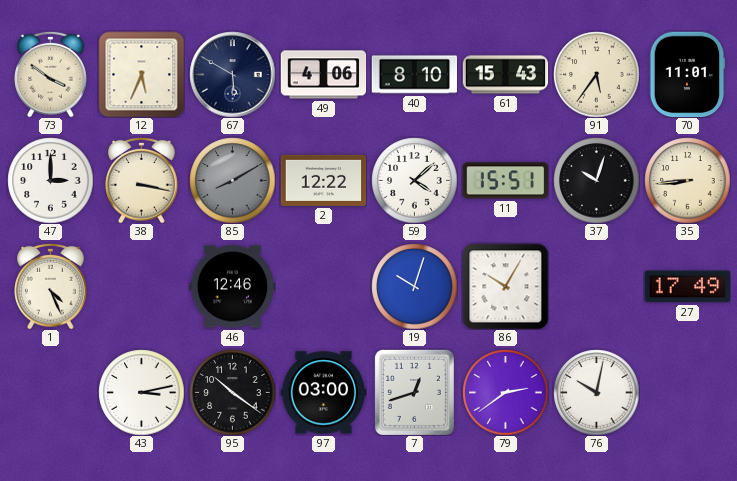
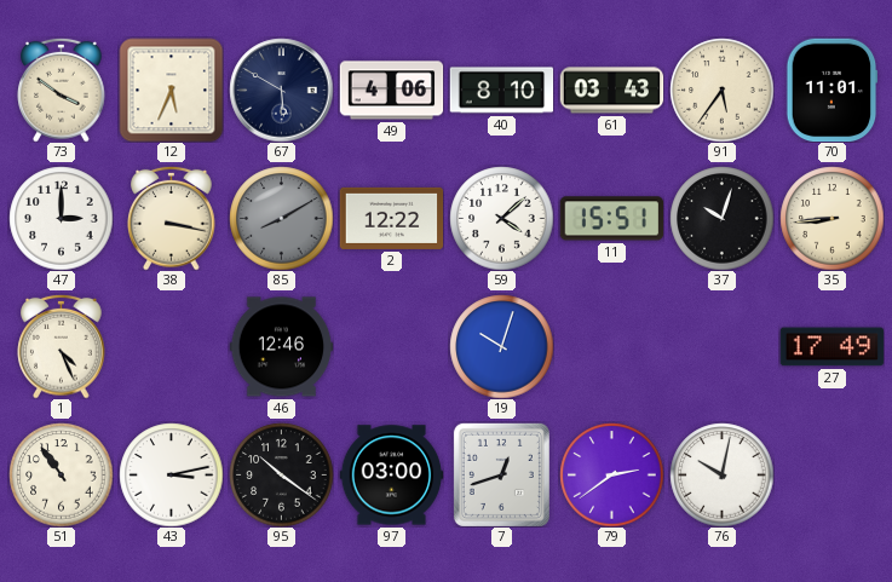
61: 15:43 -> 03:43
86: 10:05 -> none
51: none -> 10:54
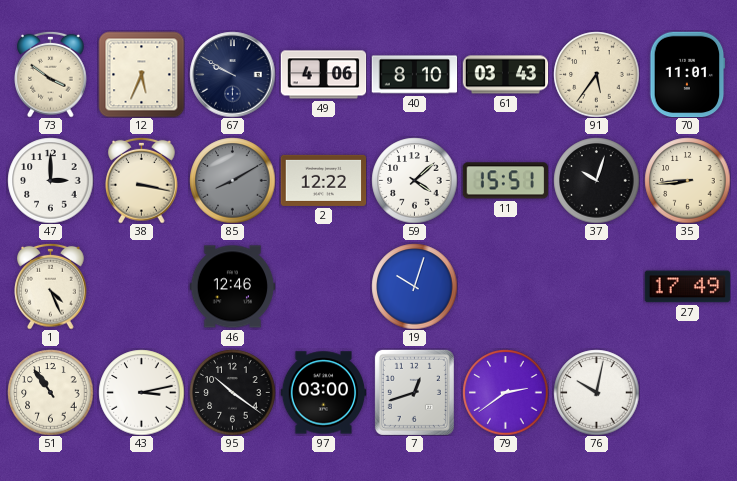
67: 5:50 -> 9:50
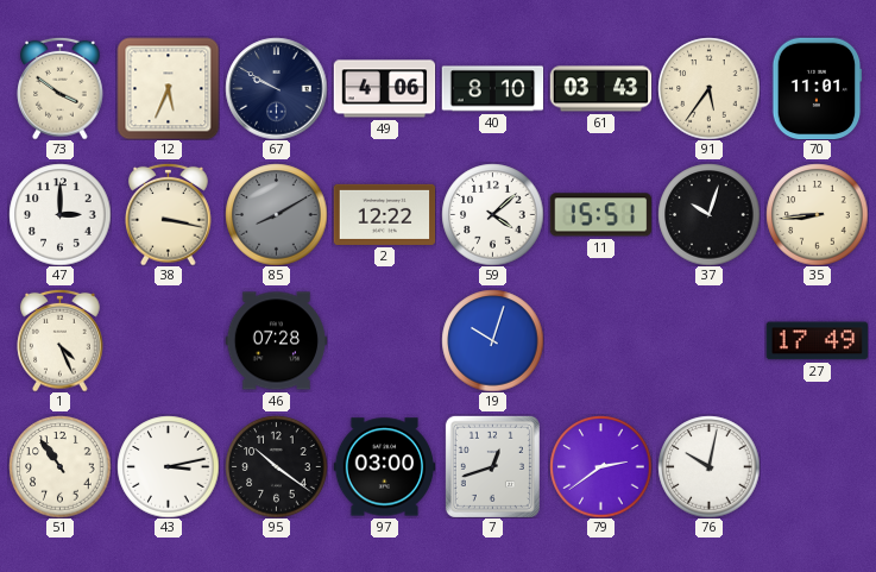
46: 12:46 -> 07:28
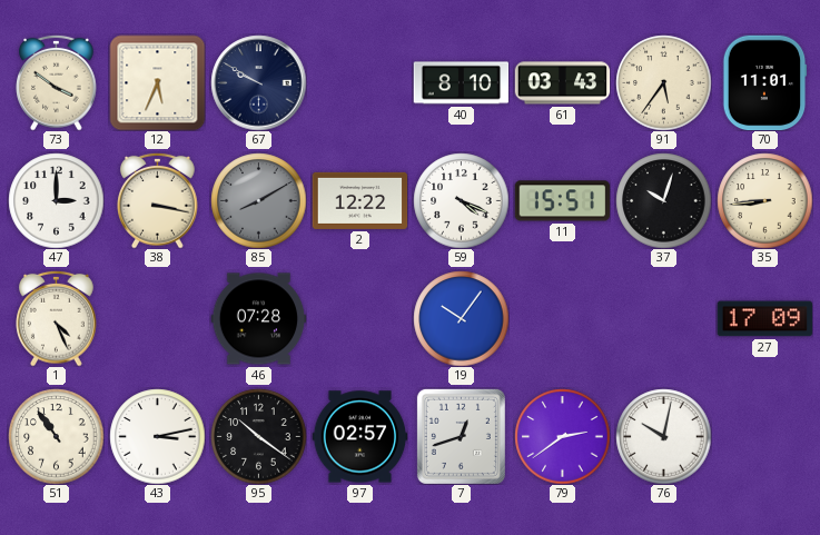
49: 4:06 -> none
59: 4:08 -> 4:19
19: 10:03 -> 10:06
27: 17:49 -> 17:09
97: 03:00 -> 02:57
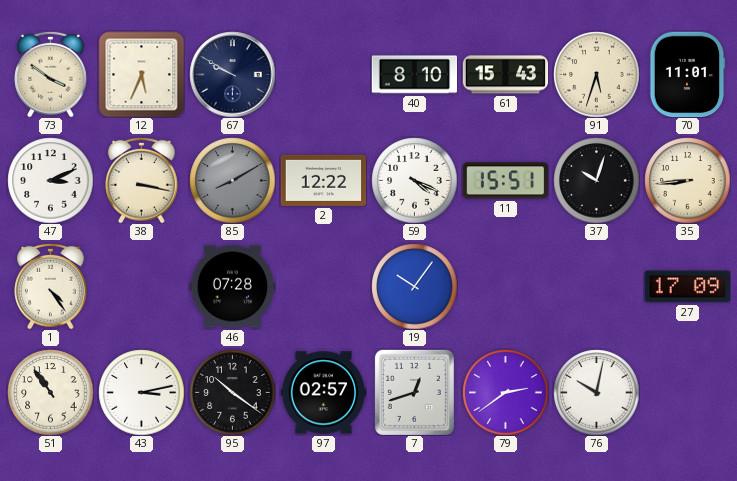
61: 03:43 -> 15:43
91: 5:36 -> 5:33
47: 3:00 -> 3:11
1: 4:26 -> 4:24
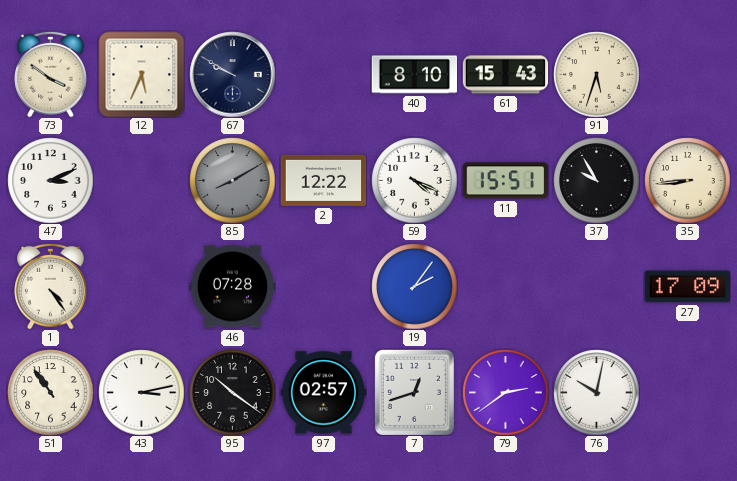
70: 11:01 -> none
38: 3:17 -> none
37: 10:03 -> 9:55
19: 10:06 -> 2:06
